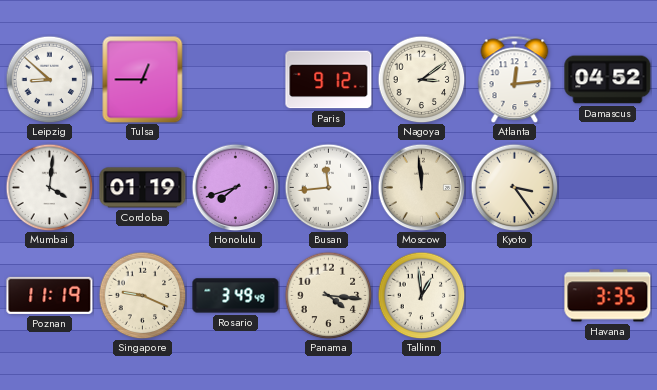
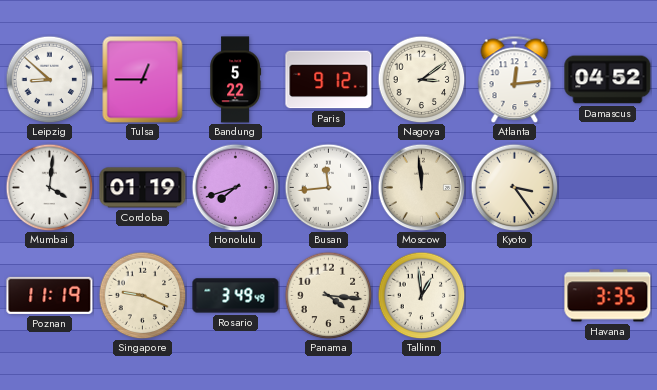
Bandung: none -> 5:22
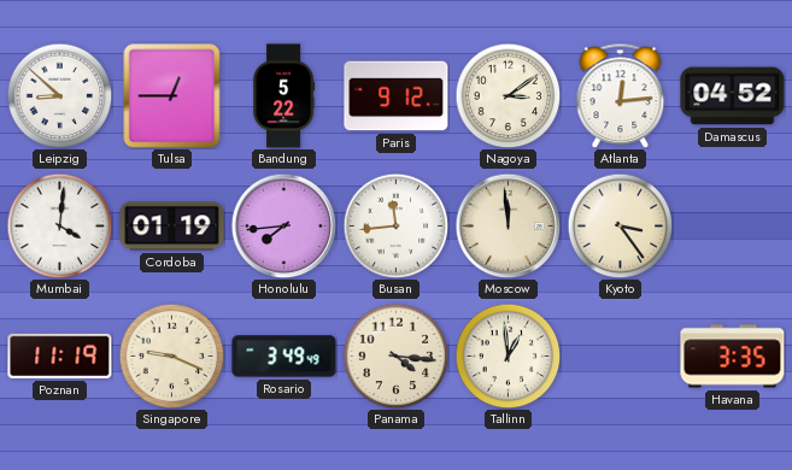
Honolulu: 7:42 -> 7:44
